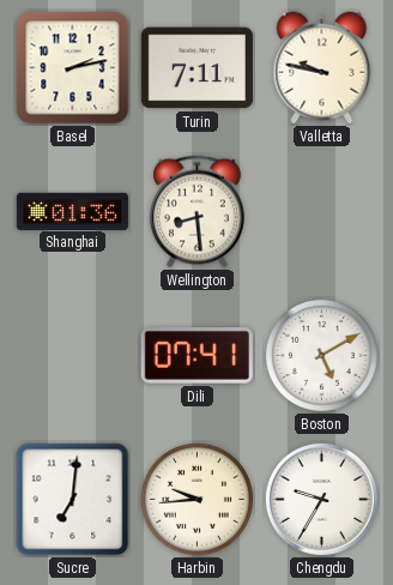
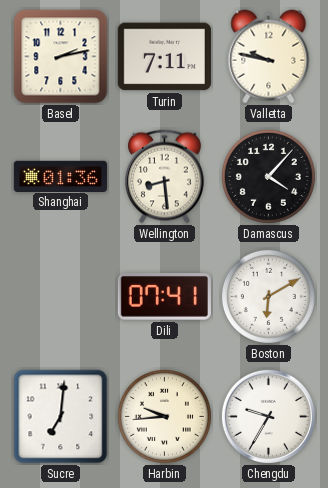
Damascus: none -> 4:07
Boston: 5:10 -> 6:10
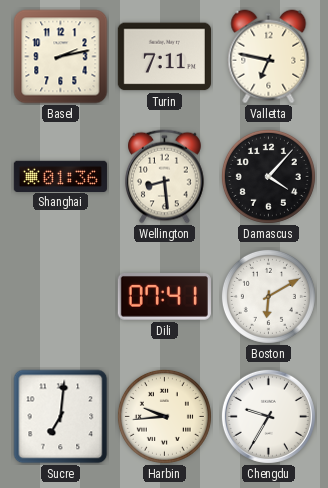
Valletta: 9:47 -> 6:47
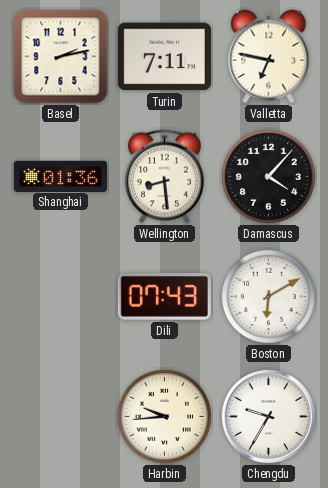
Dili: 07:41 -> 07:43
Sucre: 7:01 -> none
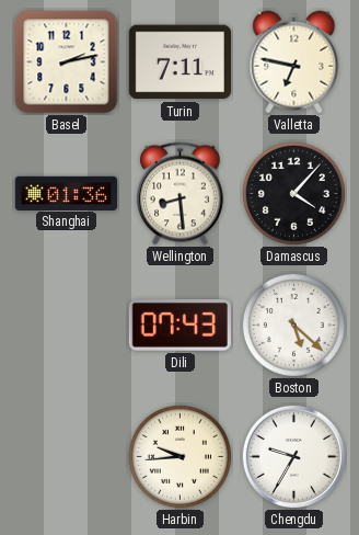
Boston: 6:10 -> 5:22
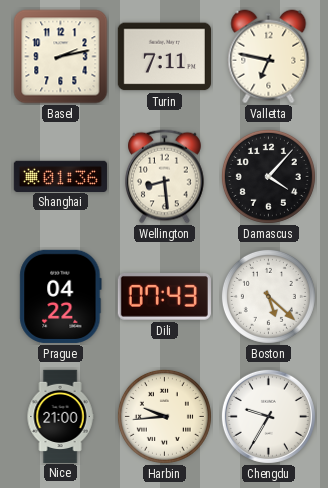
Prague: none -> 04:22
Nice: none -> 21:00
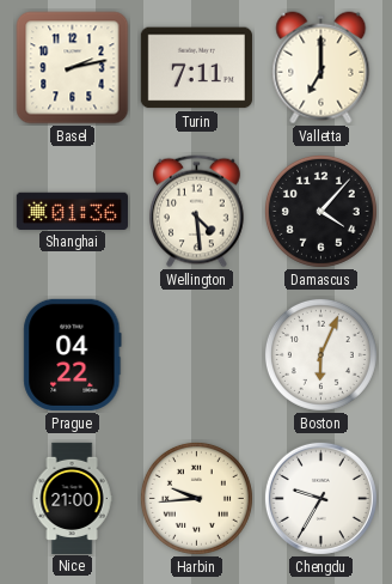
Valletta: 6:47 -> 7:00
Wellington: 8:29 -> 4:29
Dili: 07:43 -> none
Boston: 5:22 -> 6:04
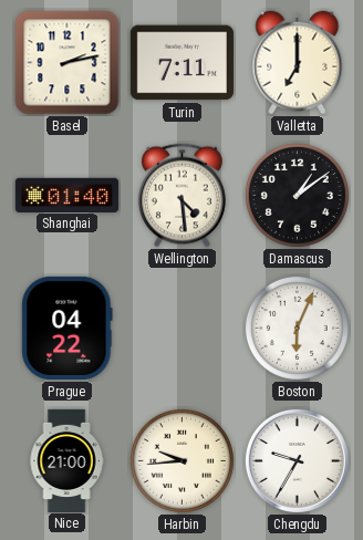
Shanghai: 01:36 -> 01:40
Damascus: 4:07 -> 1:09
